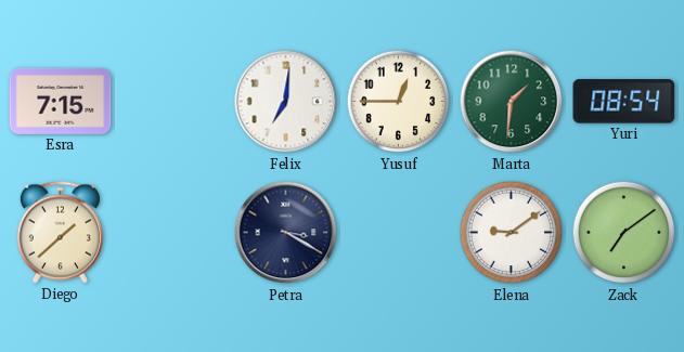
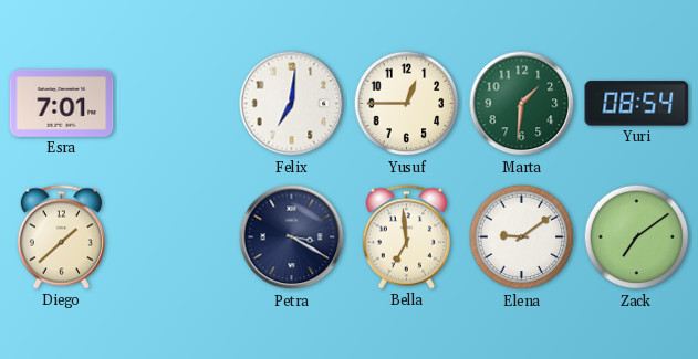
Esra: 7:15 -> 7:01
Bella: none -> 6:59
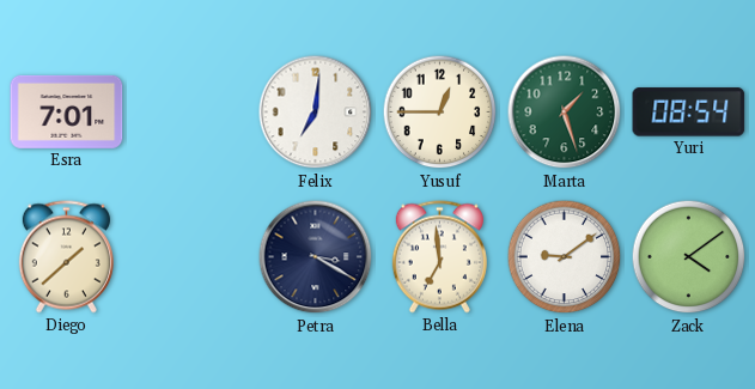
Marta: 1:31 -> 1:27
Zack: 7:09 -> 4:09
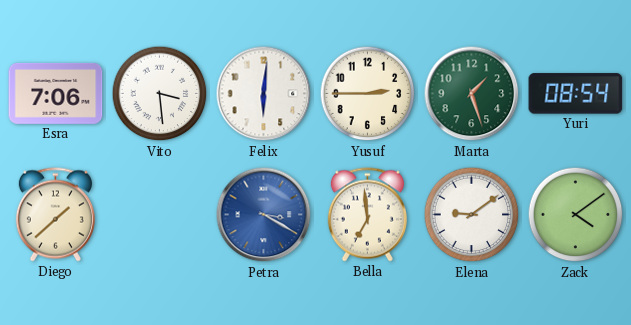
Esra: 7:01 -> 7:06
Vito: none -> 3:29
Felix: 7:01 -> 6:01
Yusuf: 12:45 -> 2:45
Petra dial: navy -> blue
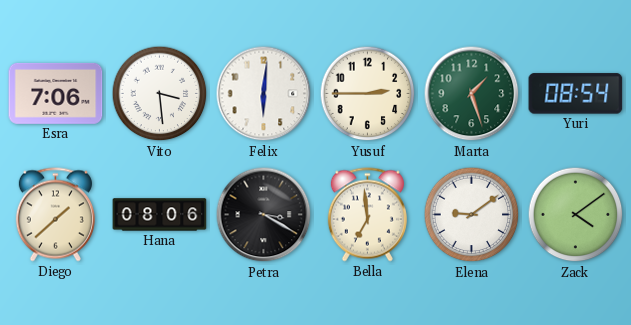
Hana: none -> 08:06
Petra dial: blue -> black
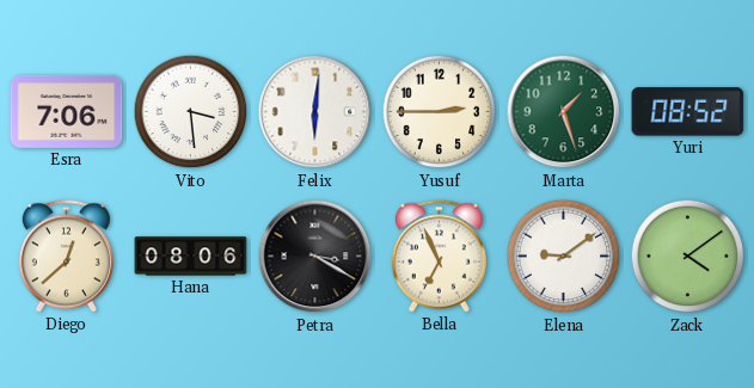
Yuri: 08:54 -> 08:52
Diego: 1:38 -> 12:38
Bella: 6:59 -> 6:56
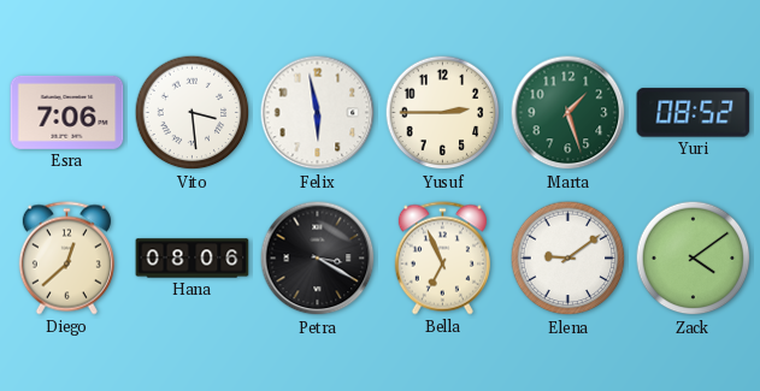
Felix: 6:01 -> 5:58
